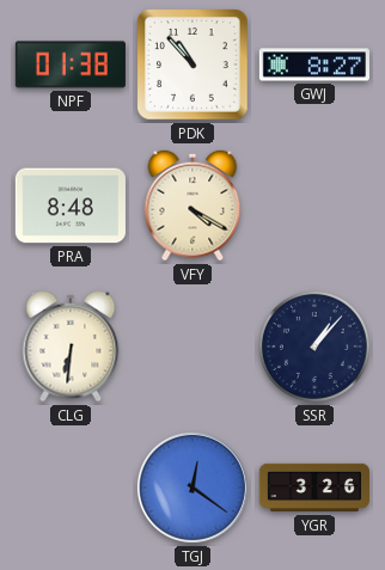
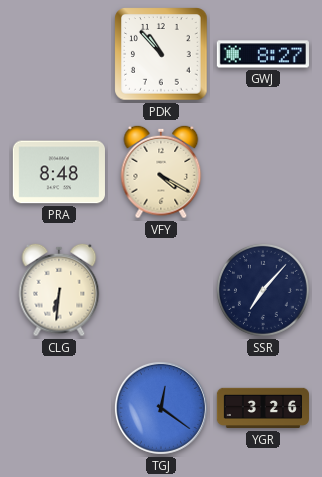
NPF: 01:38 -> none
SSR: 1:07 -> 7:07
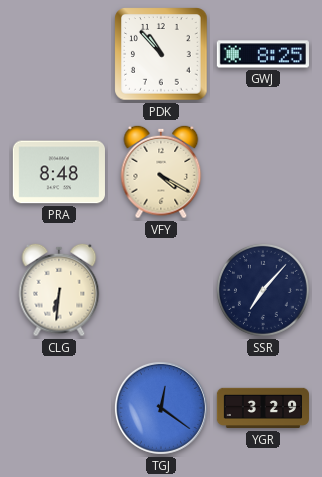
GWJ: 8:27 -> 8:25
YGR: 3:26 -> 3:29
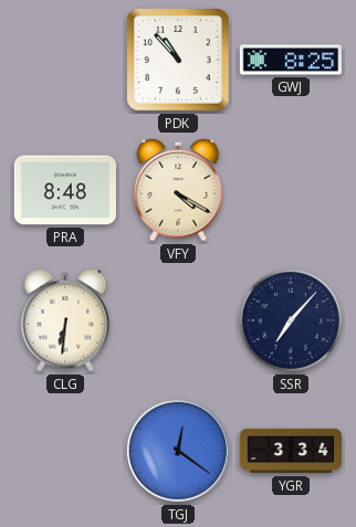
YGR: 3:29 -> 3:34
